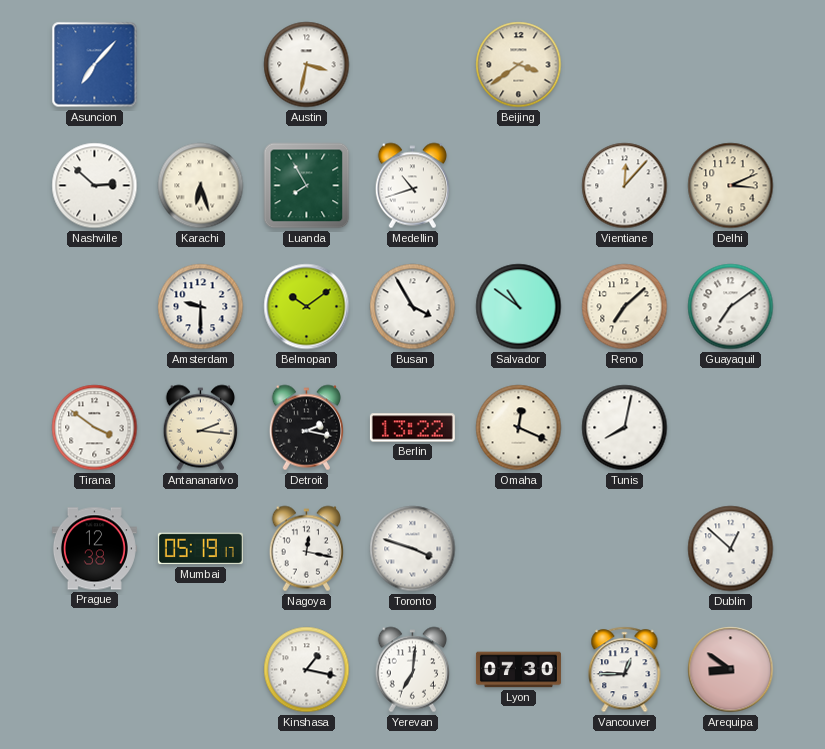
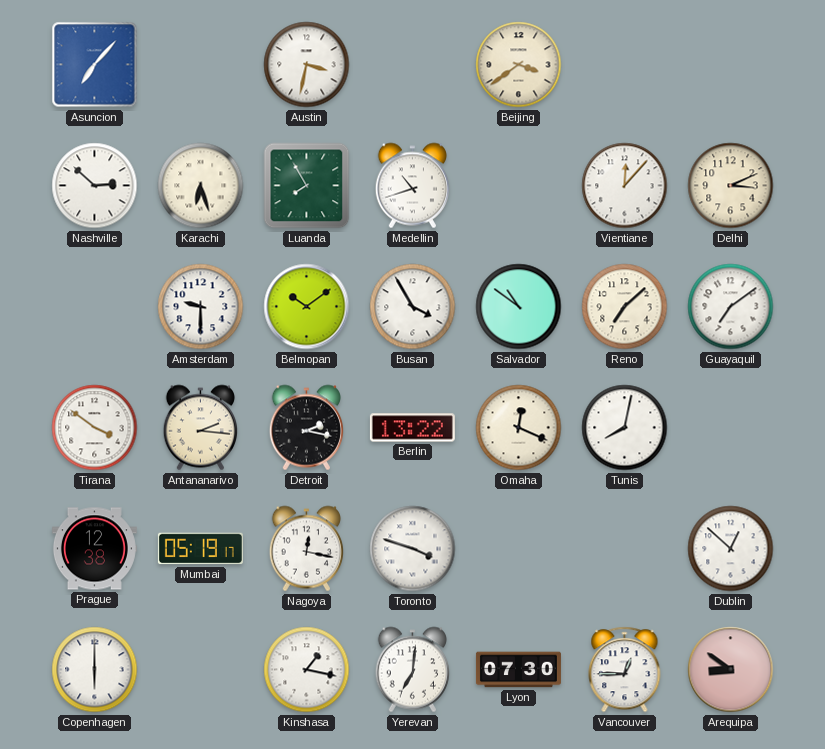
Copenhagen: none -> 6:00
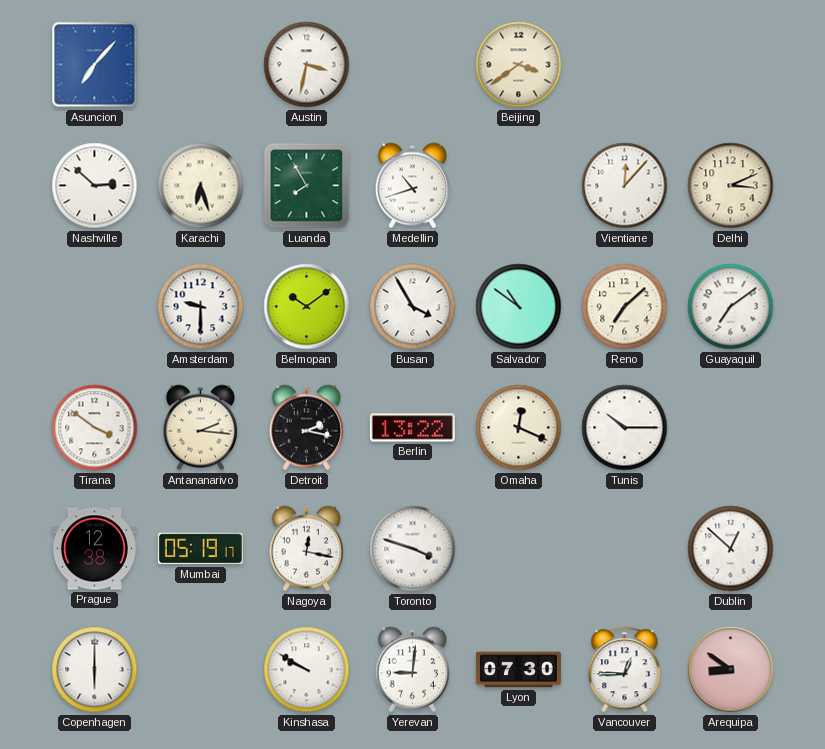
Tunis: 8:02 -> 10:15
Kinshasa: 1:17 -> 9:50
Yerevan: 7:01 -> 9:01
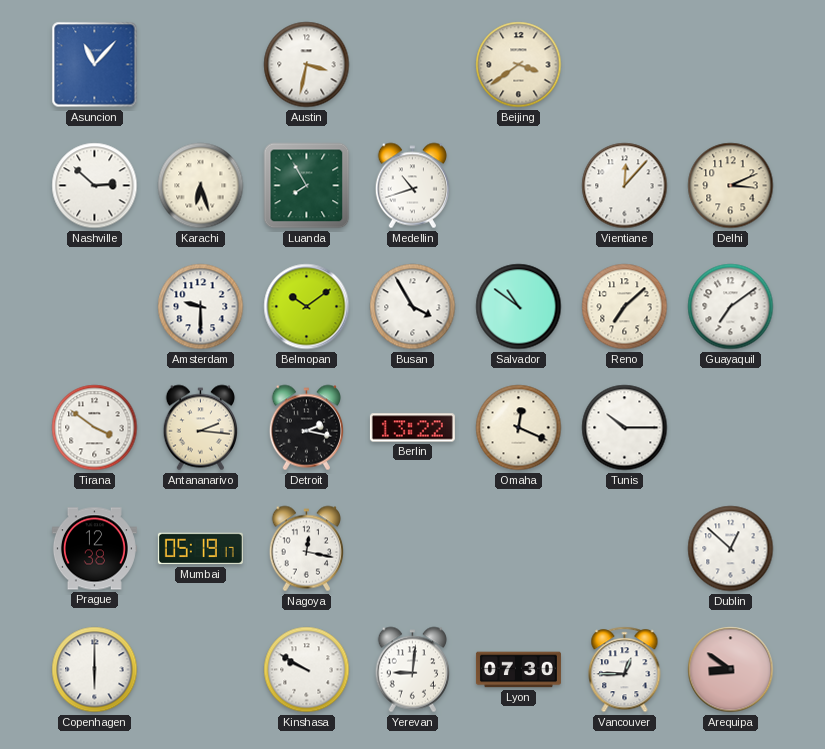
Asuncion: 7:07 -> 11:07
Toronto: 3:48 -> none
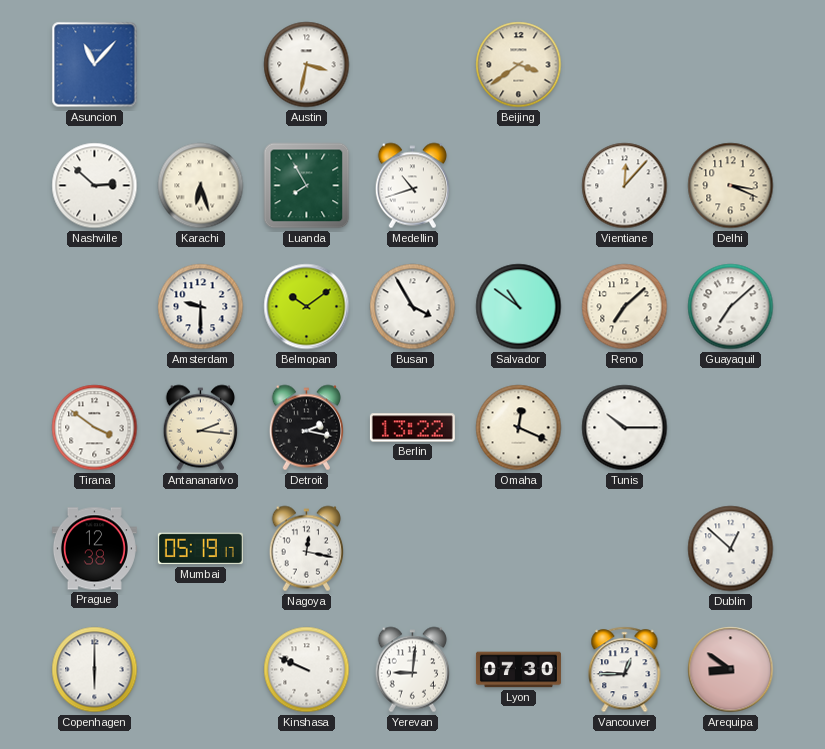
Delhi: 3:11 -> 3:19
Guayaquil: 7:09 -> 7:08
Kinshasa: 9:50 -> 9:49
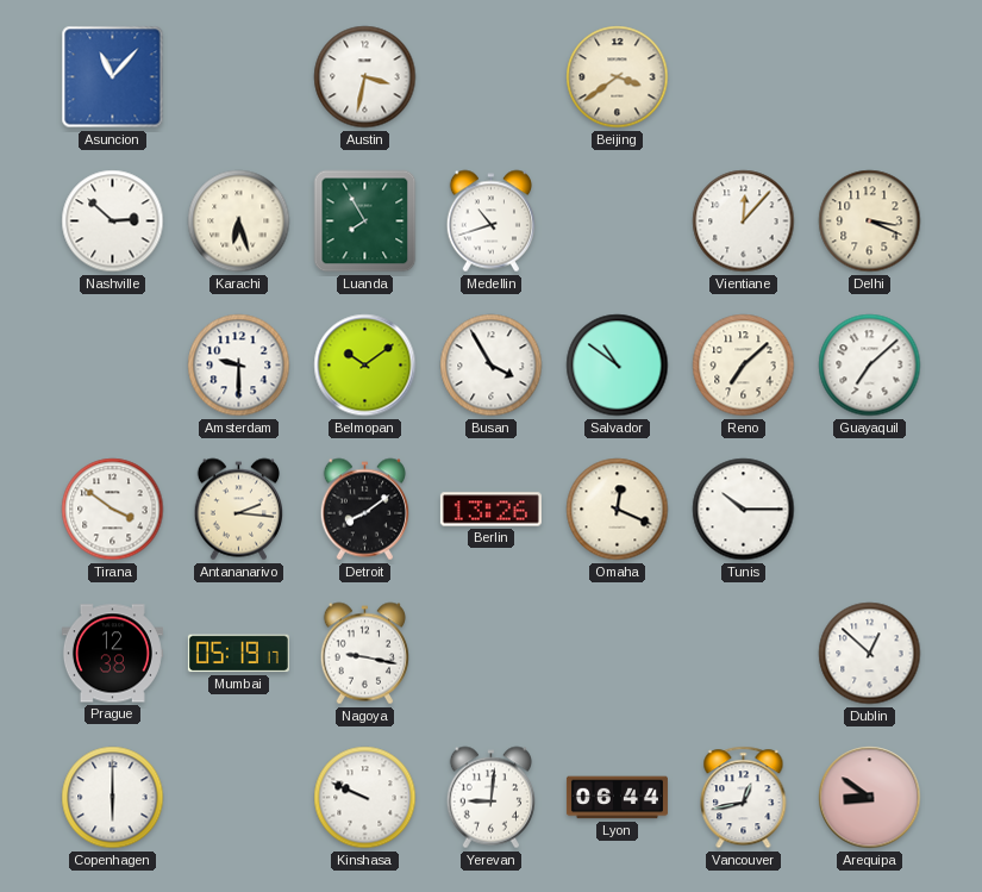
Detroit: 2:17 -> 8:09
Berlin: 13:22 -> 13:26
Nagoya: 12:17 -> 9:17
Lyon: 07:30 -> 06:44
Vancouver: 12:45 -> 12:43
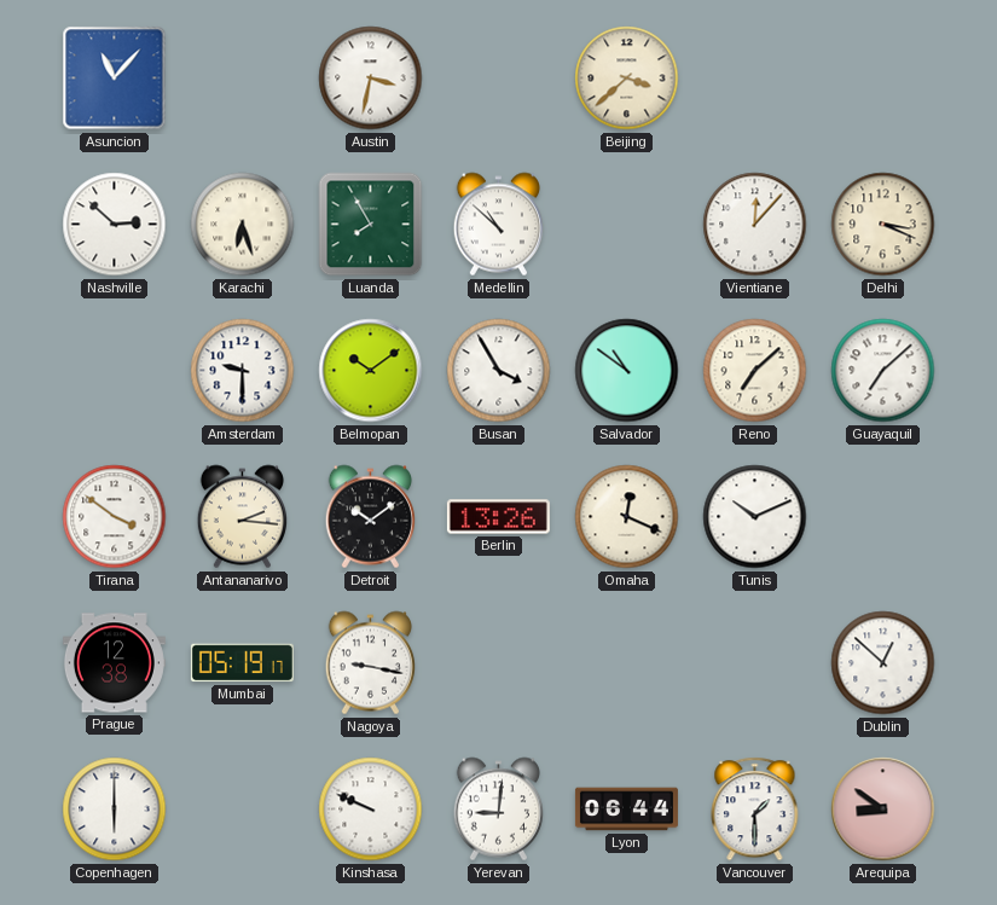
Beijing: 3:39 -> 3:38
Medellin: 10:42 -> 10:52
Detroit: 8:09 -> 10:09
Tunis: 10:15 -> 10:11
Vancouver: 12:43 -> 1:30
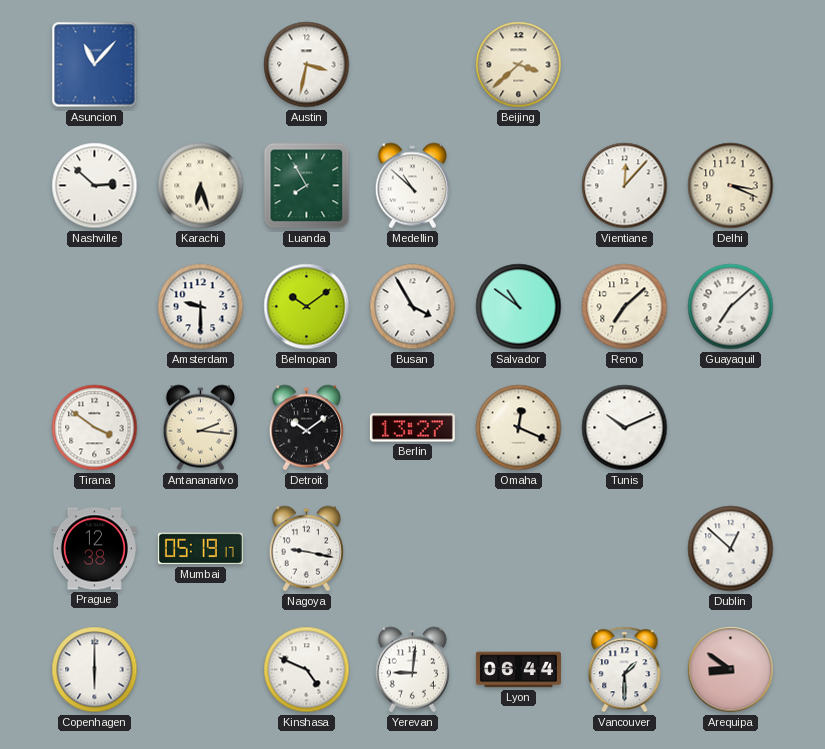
Berlin: 13:26 -> 13:27
Kinshasa: 9:49 -> 4:49
